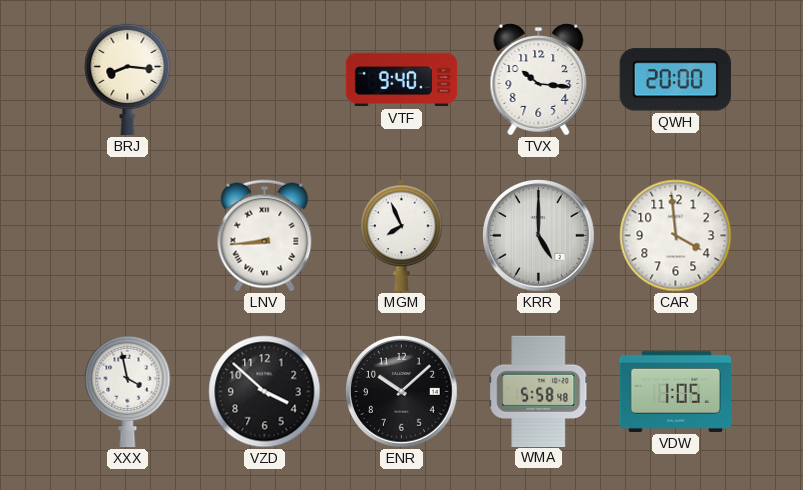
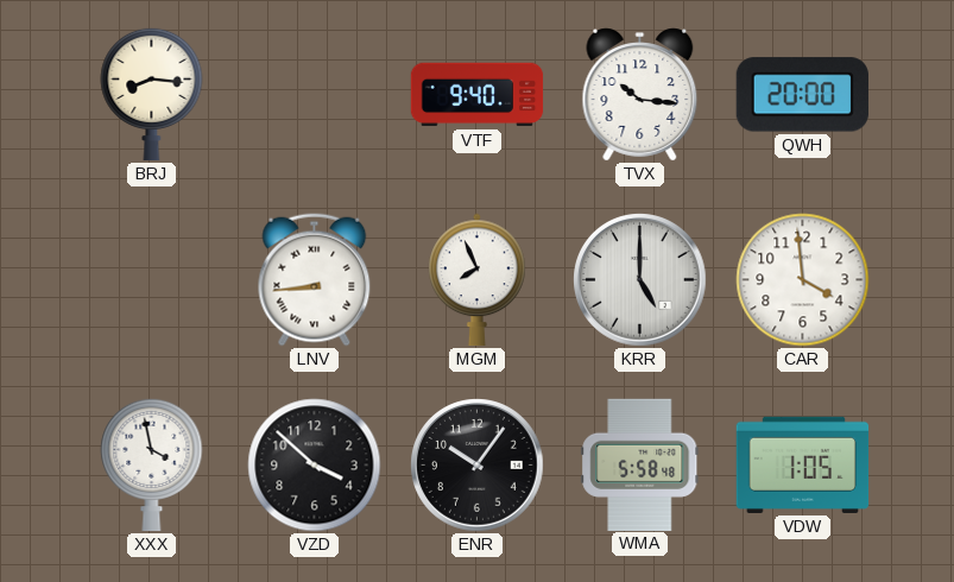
ENR: 10:08 -> 10:06
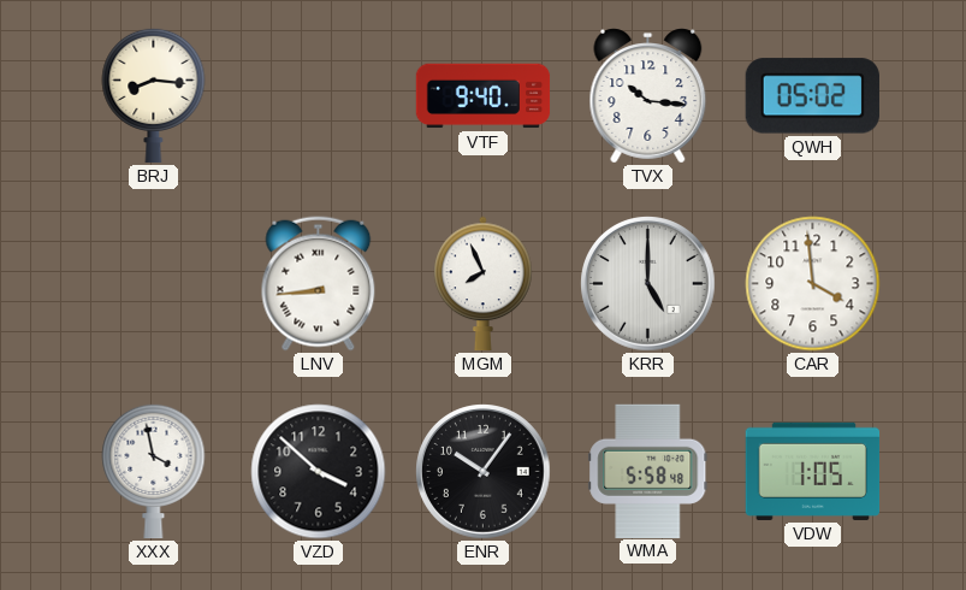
QWH: 20:00 -> 05:02
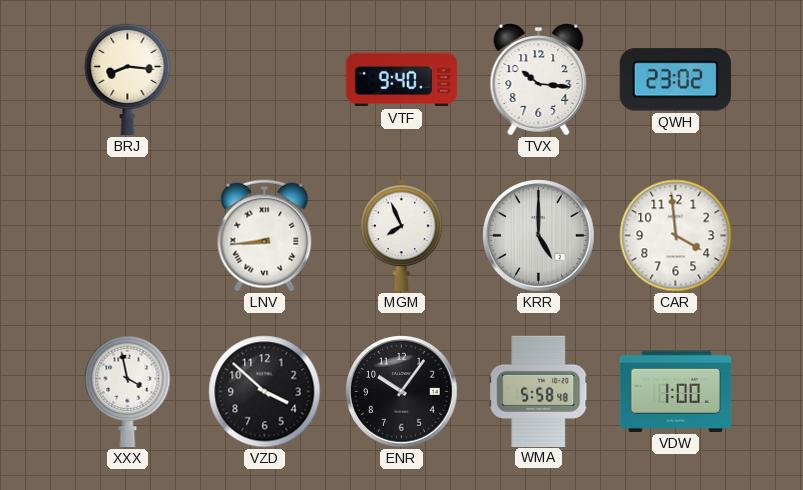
QWH: 05:02 -> 23:02
VDW: 1:05 -> 1:00
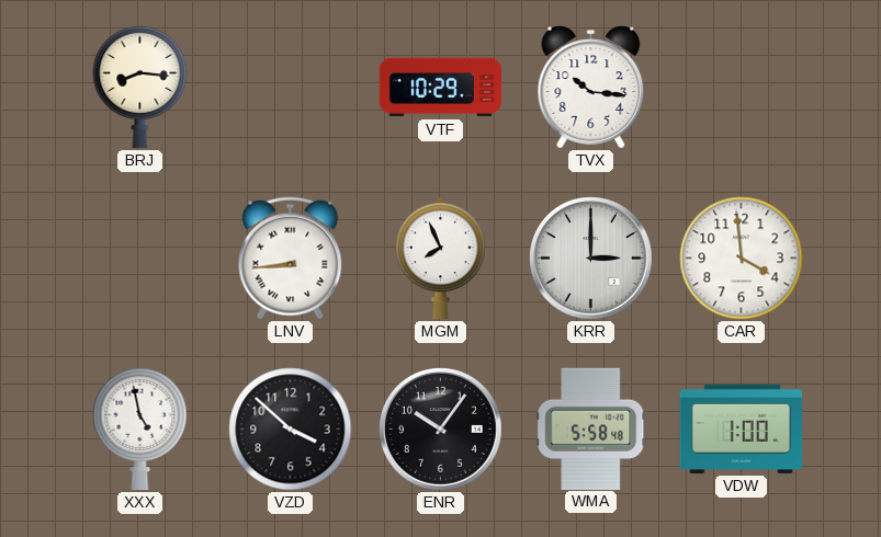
VTF: 9:40 -> 10:29
QWH: 23:02 -> none
KRR: 5:00 -> 3:00
XXX: 3:58 -> 4:58
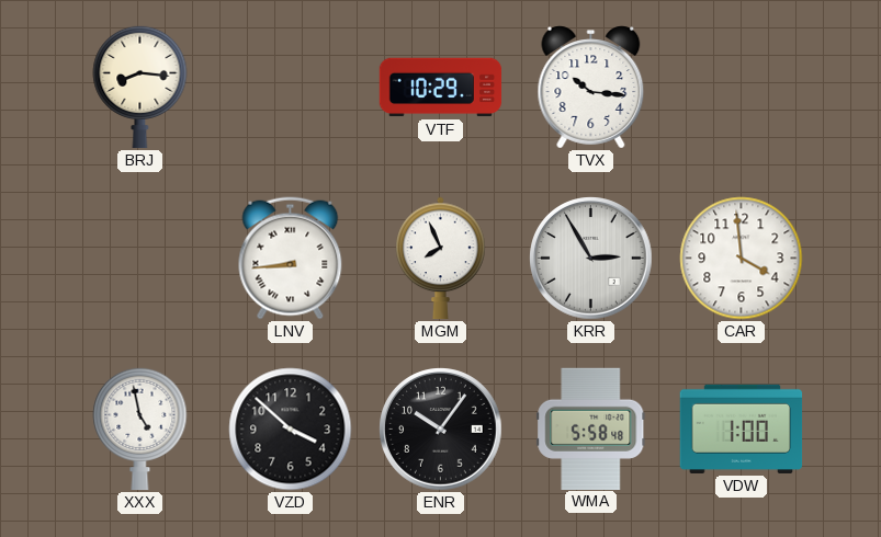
KRR: 3:00 -> 2:55
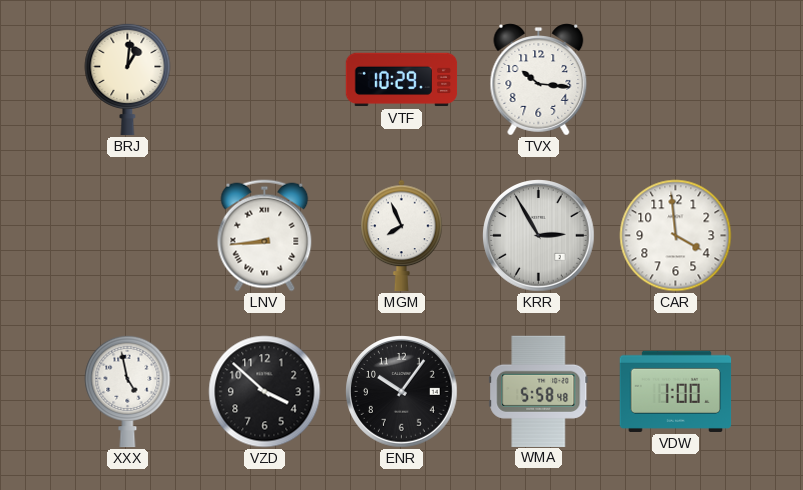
BRJ: 8:16 -> 1:01
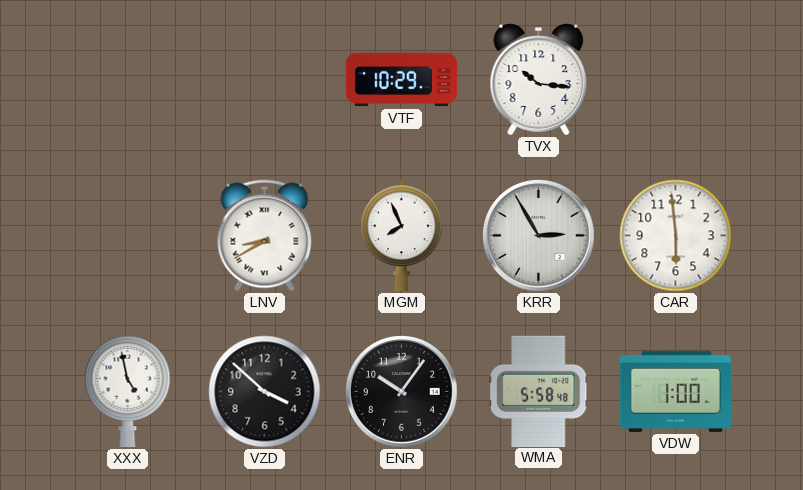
BRJ: 1:01 -> none
LNV: 8:44 -> 8:40
CAR: 3:59 -> 5:59
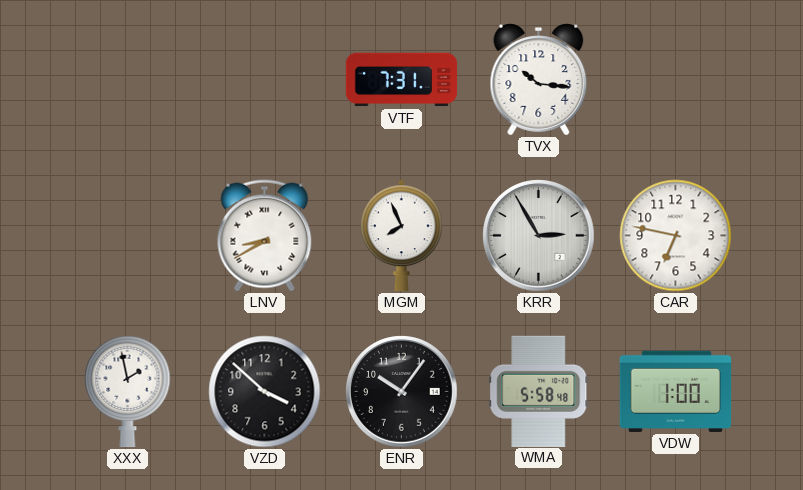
VTF: 10:29 -> 7:31
CAR: 5:59 -> 6:47
XXX: 4:58 -> 1:58
